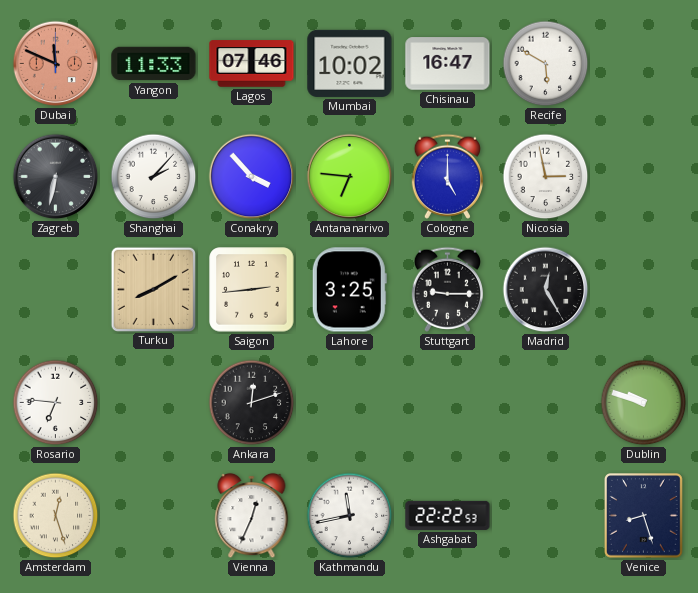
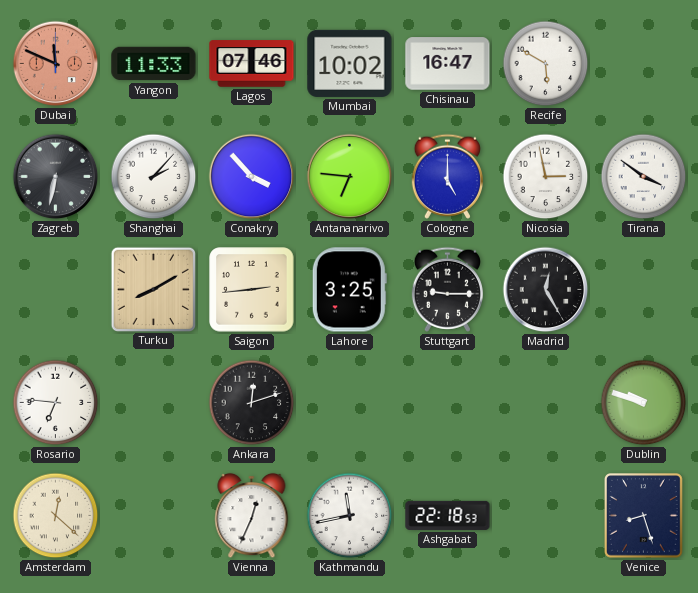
Tirana: none -> 3:51
Amsterdam: 12:27 -> 12:22
Ashgabat: 22:22 -> 22:18
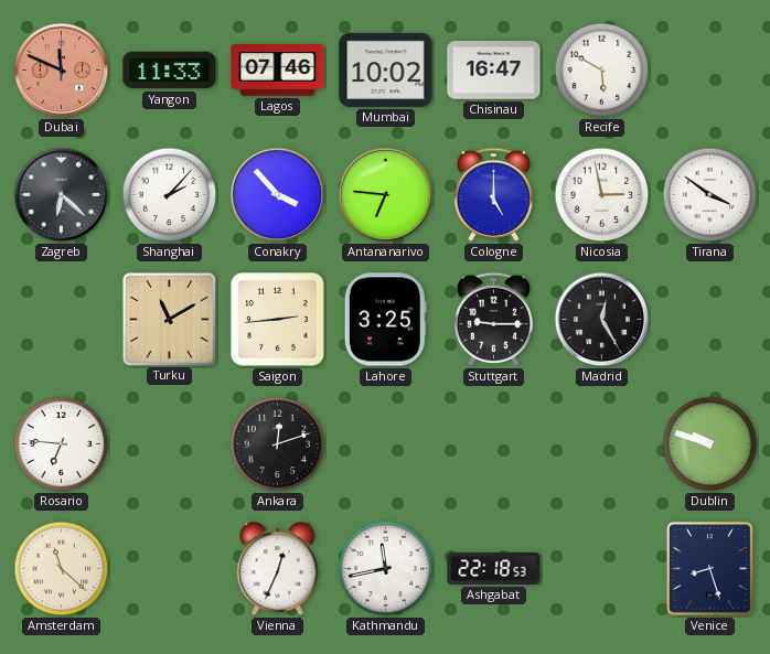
Zagreb: 6:32 -> 6:22
Turku: 8:10 -> 11:10
Amsterdam: 12:22 -> 11:22
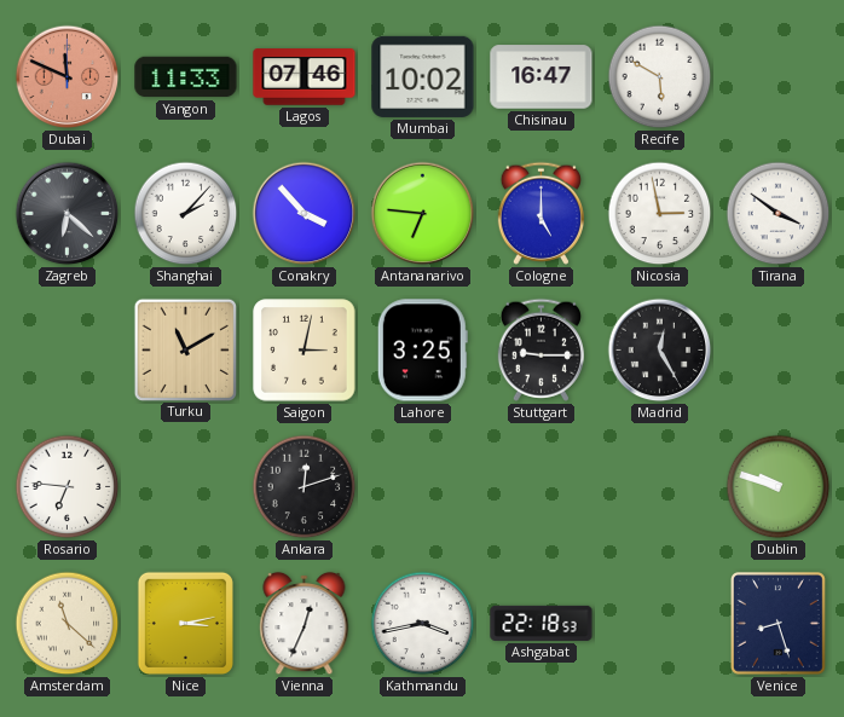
Saigon: 2:44 -> 3:02
Nice: none -> 3:13
Kathmandu: 11:43 -> 3:43
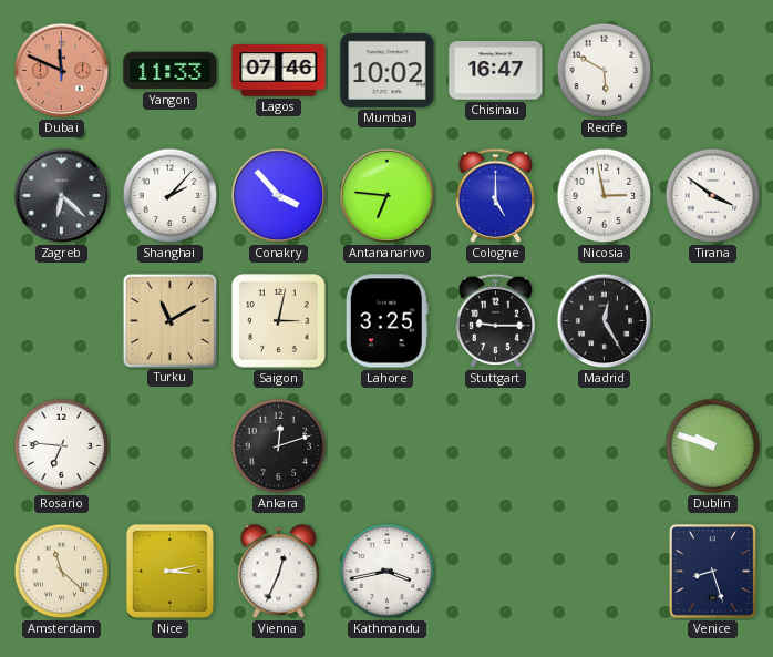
Ashgabat: 22:18 -> none
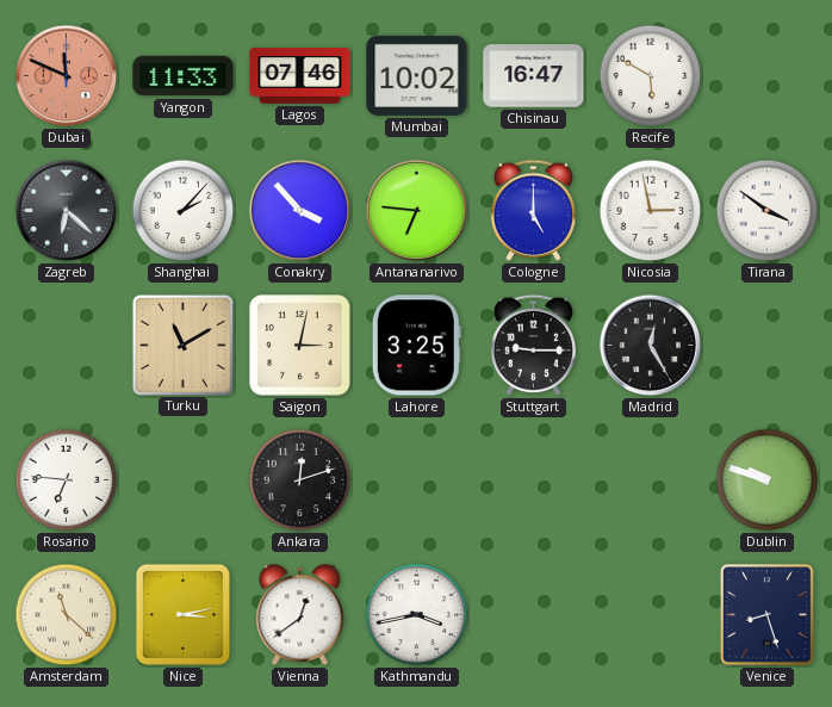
Vienna: 12:34 -> 12:39
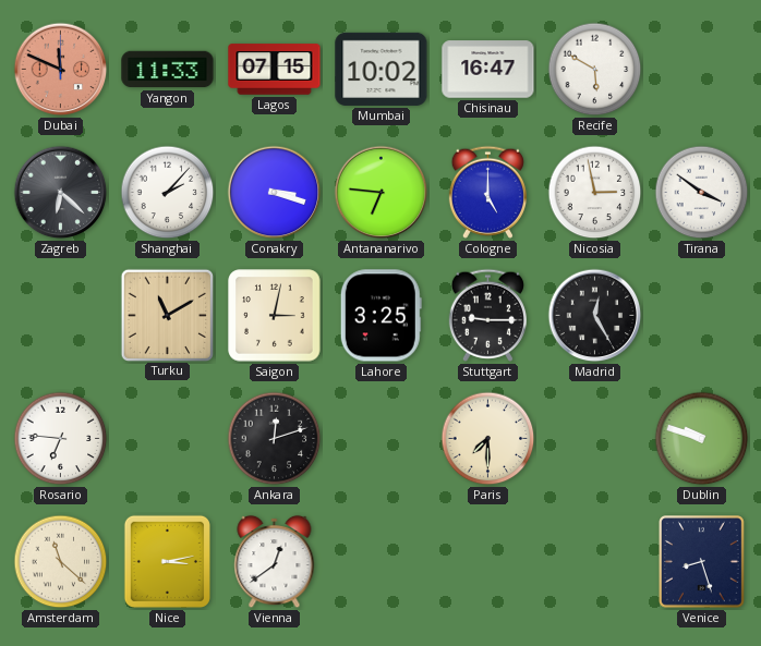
Lagos: 07:46 -> 07:15
Conakry: 3:53 -> 3:18
Paris: none -> 7:30
Kathmandu: 3:43 -> none
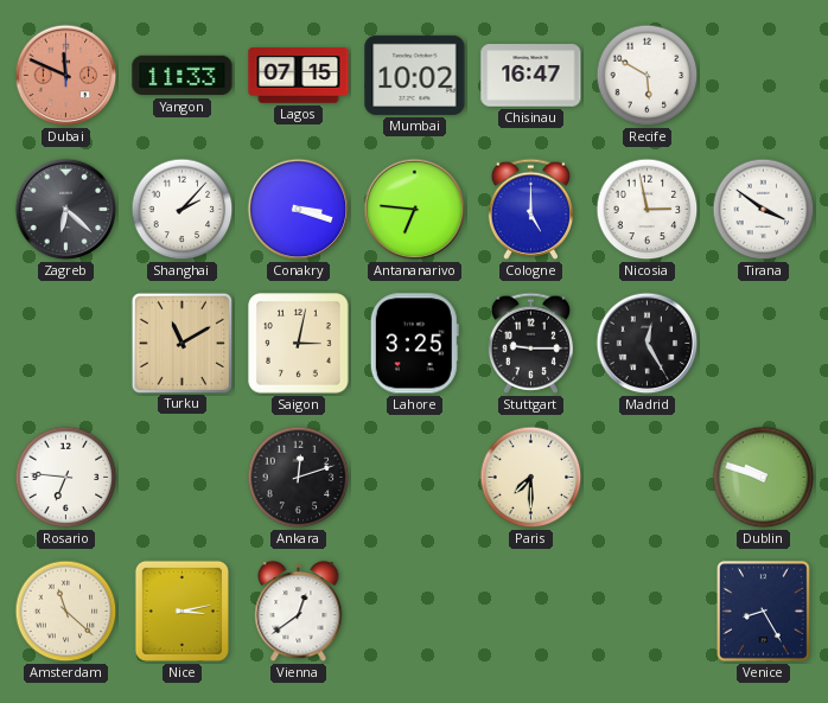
Venice: 8:27 -> 8:25
